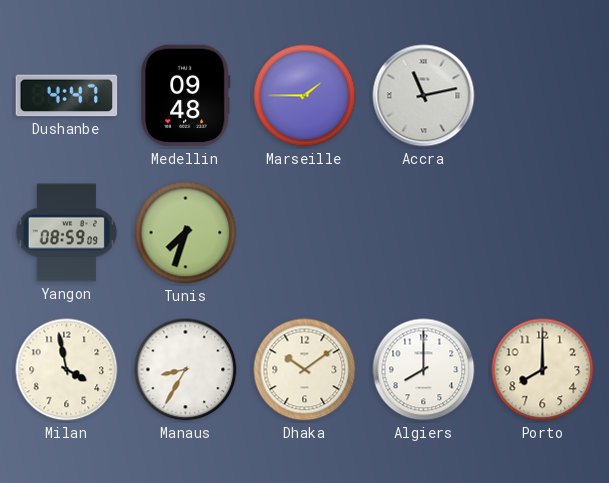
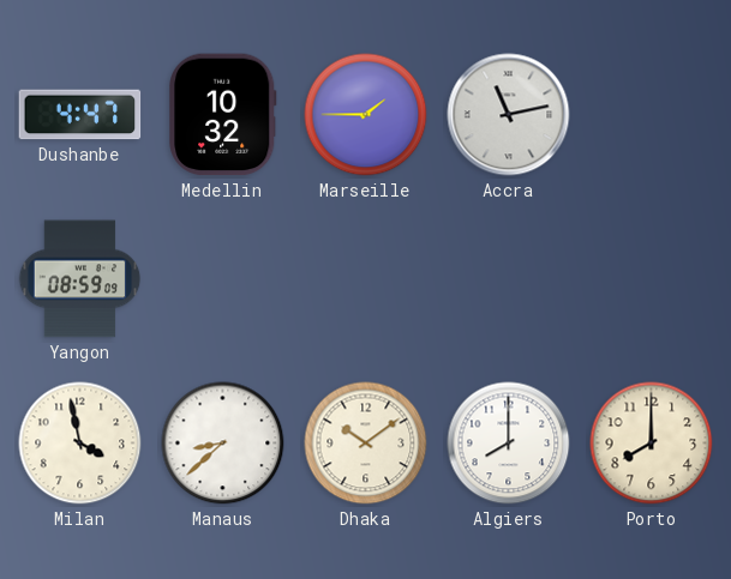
Medellin: 09:48 -> 10:32
Tunis: 7:33 -> none
Manaus: 8:35 -> 8:38
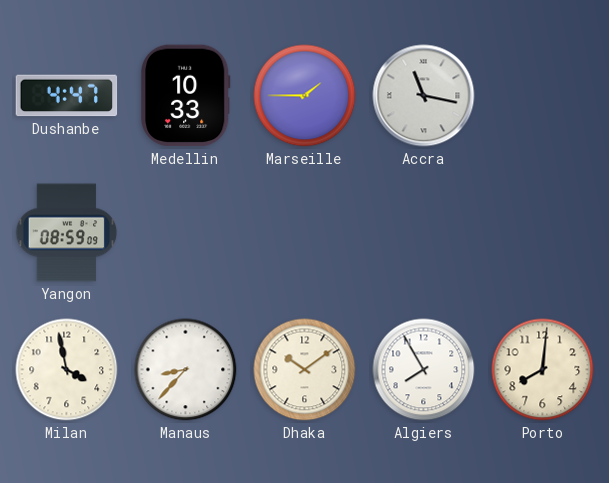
Medellin: 10:32 -> 10:33
Accra: 11:13 -> 11:17
Manaus: 8:38 -> 8:37
Algiers: 8:00 -> 7:55
Porto: 8:00 -> 8:01
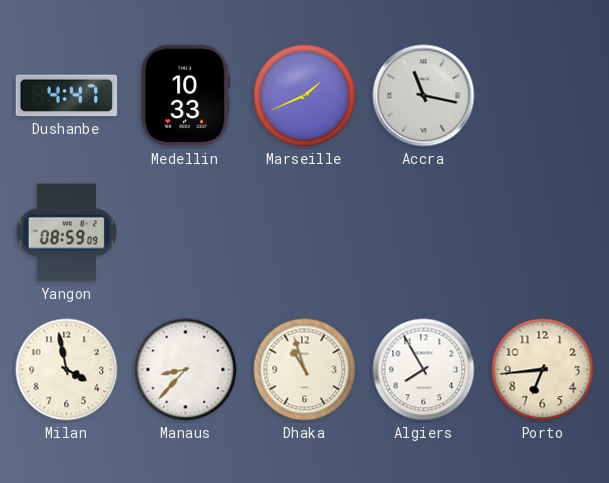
Marseille: 1:45 -> 1:41
Dhaka: 10:09 -> 10:57
Porto: 8:01 -> 6:44
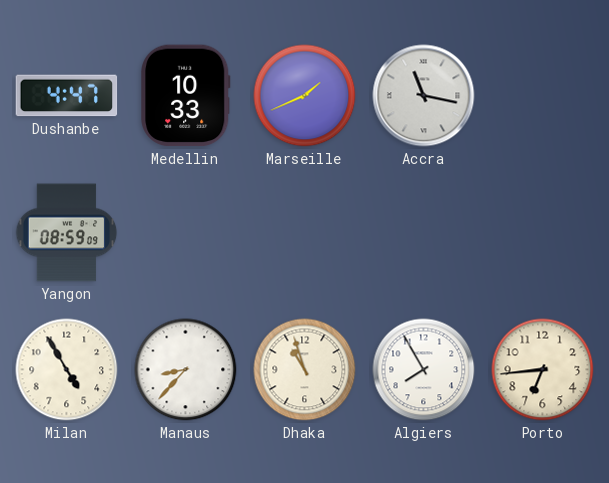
Milan: 3:58 -> 4:55
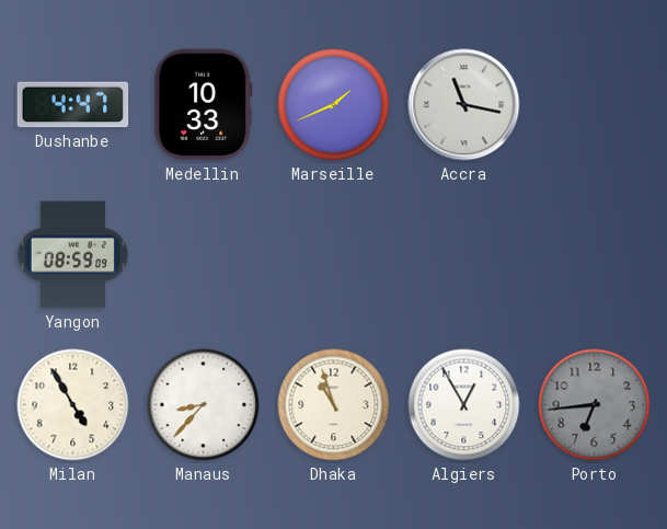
Algiers: 7:55 -> 12:55
Porto dial: cream -> grey
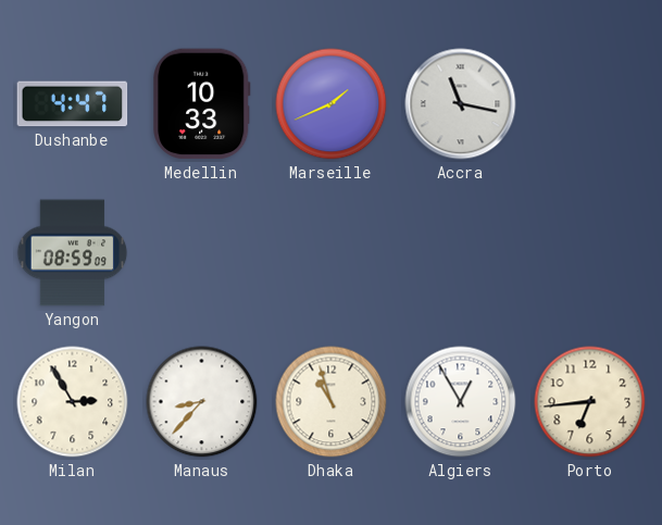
Milan: 4:55 -> 2:55
Porto dial: grey -> cream
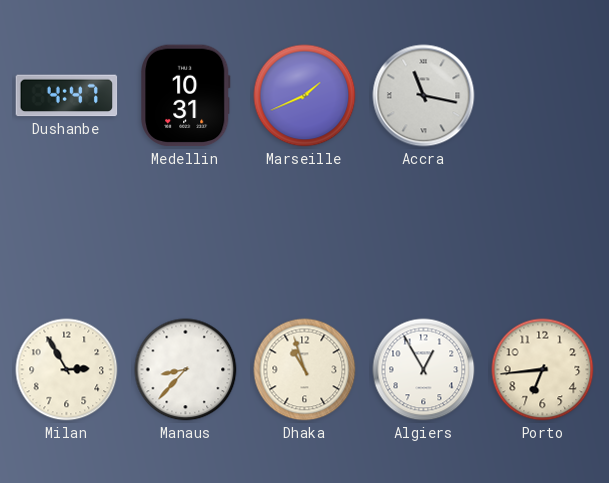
Medellin: 10:33 -> 10:31
Yangon: 08:59 -> none
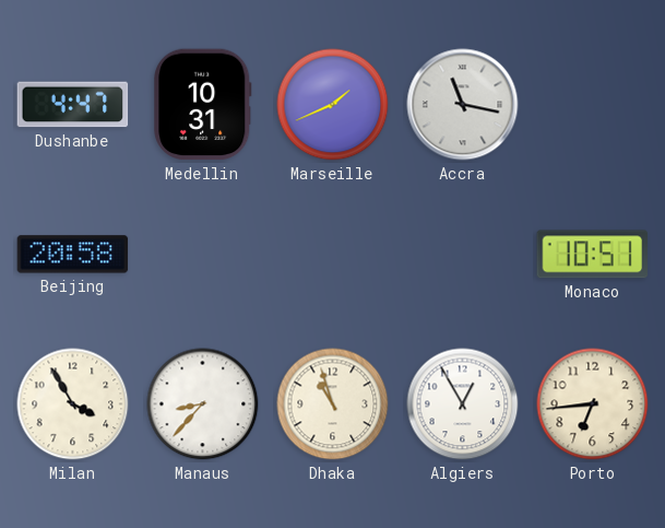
Beijing: none -> 20:58
Monaco: none -> 10:51
Milan: 2:55 -> 3:55
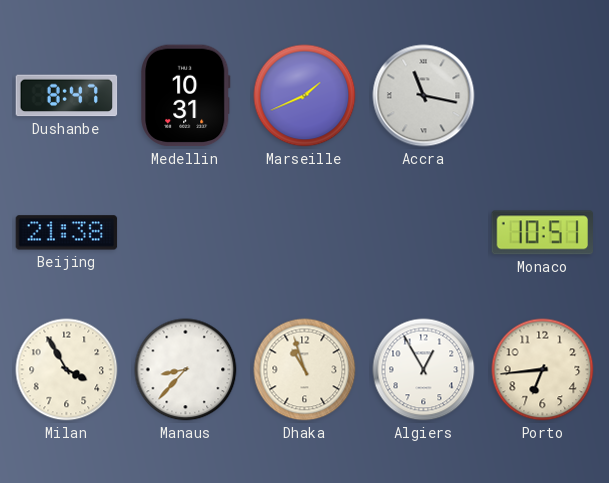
Dushanbe: 4:47 -> 8:47
Beijing: 20:58 -> 21:38
